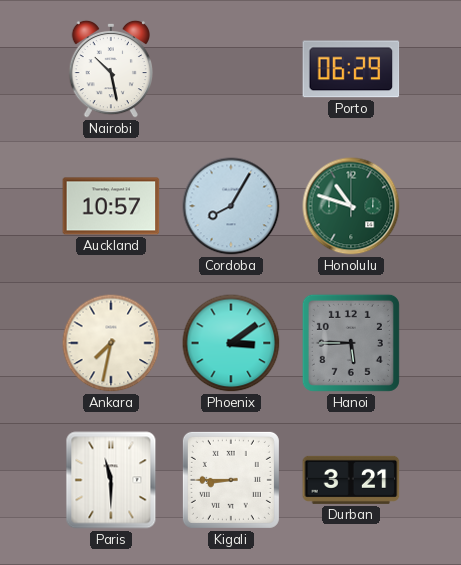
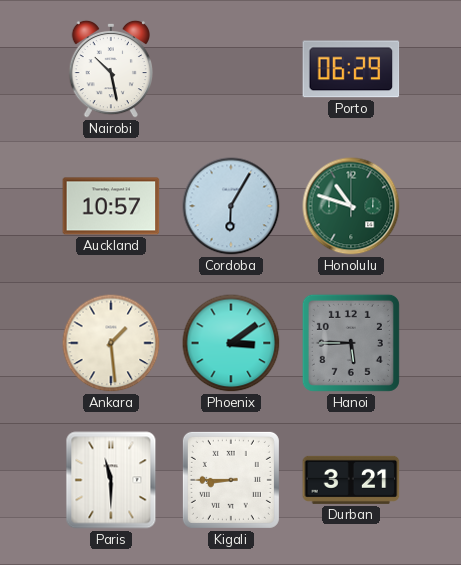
Cordoba: 8:05 -> 6:05
Ankara: 7:32 -> 1:29
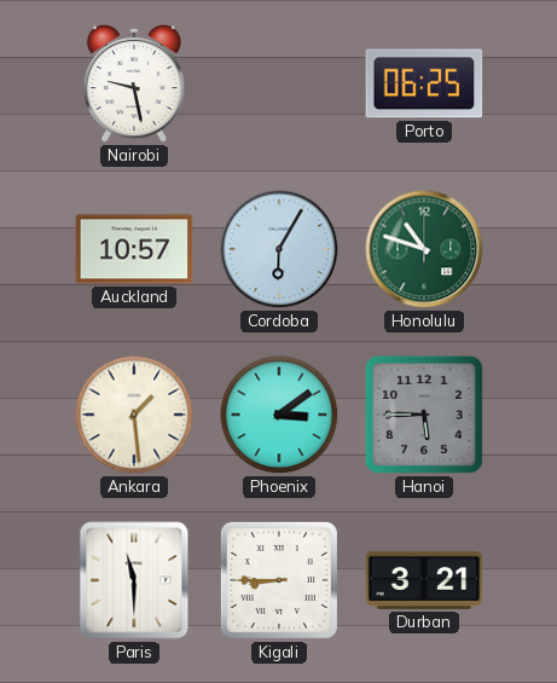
Nairobi: 10:28 -> 9:28
Porto: 06:29 -> 06:25
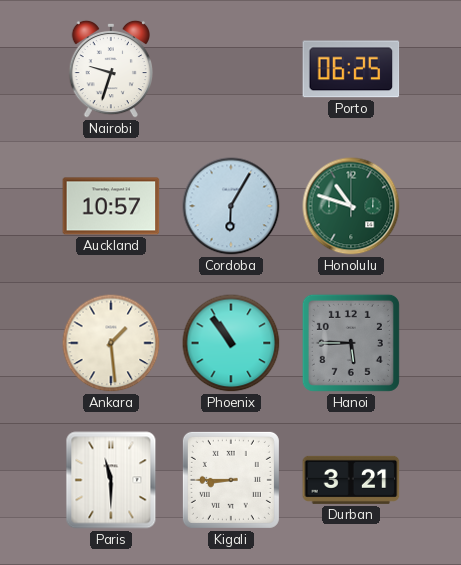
Nairobi: 9:28 -> 9:33
Phoenix: 3:09 -> 10:54
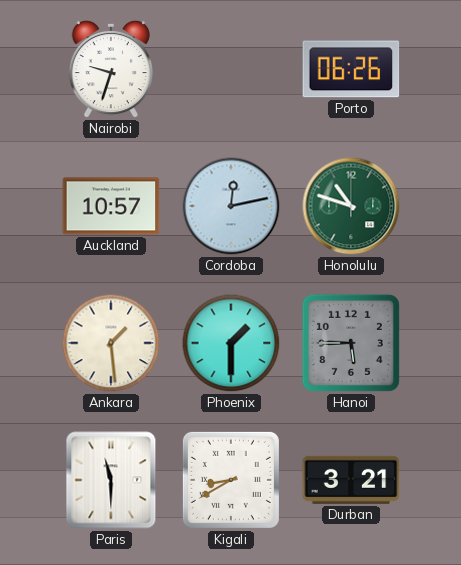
Porto: 06:25 -> 06:26
Cordoba: 6:05 -> 12:13
Phoenix: 10:54 -> 1:30
Kigali: 8:45 -> 8:40
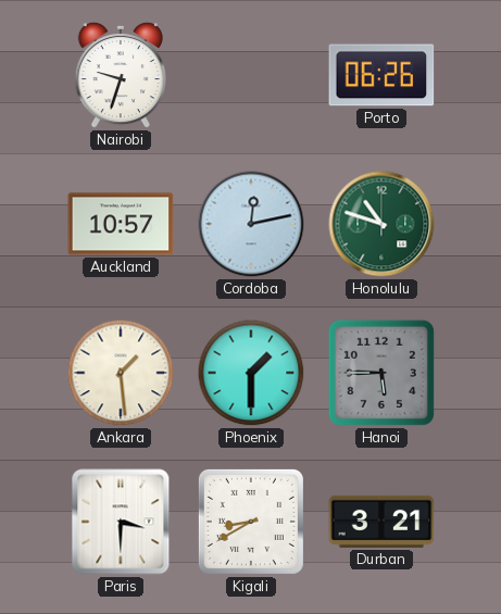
Paris: 11:30 -> 3:30
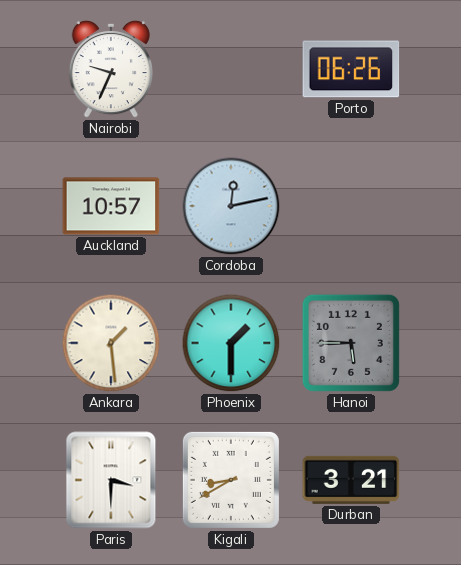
Nairobi: 9:33 -> 9:34
Honolulu: 10:48 -> none
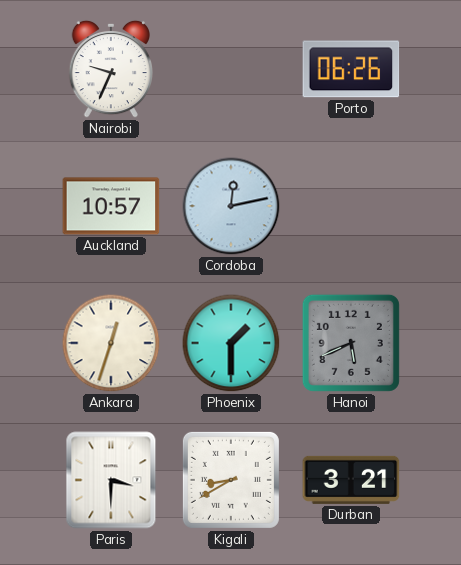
Ankara: 1:29 -> 12:33
Hanoi: 5:45 -> 5:41
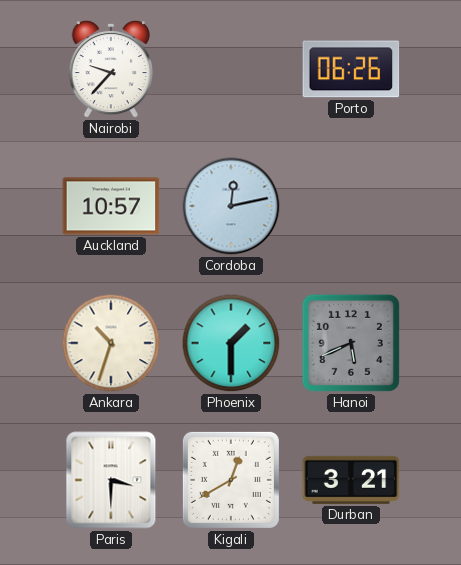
Nairobi: 9:34 -> 9:37
Ankara: 12:33 -> 10:33
Kigali: 8:40 -> 12:40
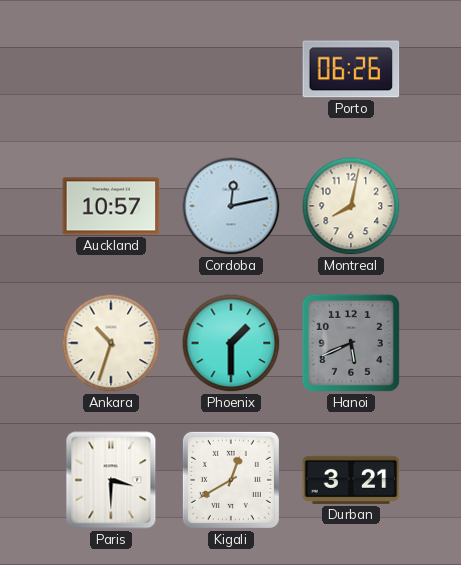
Nairobi: 9:37 -> none
Montreal: none -> 8:02
